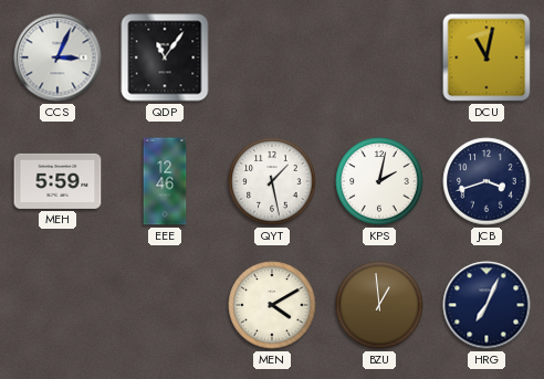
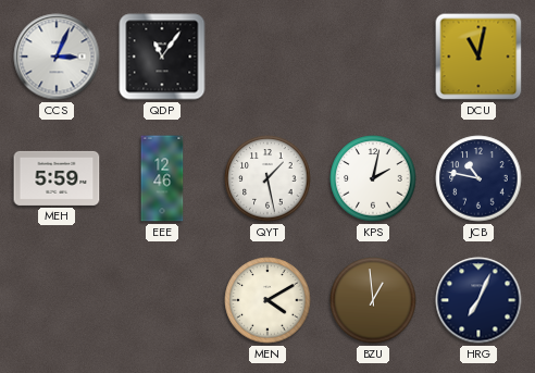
JCB: 3:42 -> 10:47
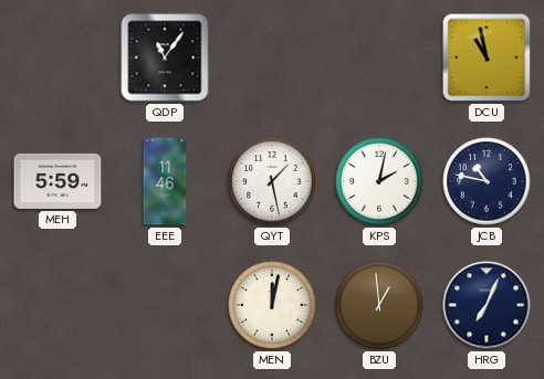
CCS: 3:04 -> none
DCU: 11:02 -> 10:58
EEE: 12:46 -> 11:46
MEN: 4:10 -> 12:02
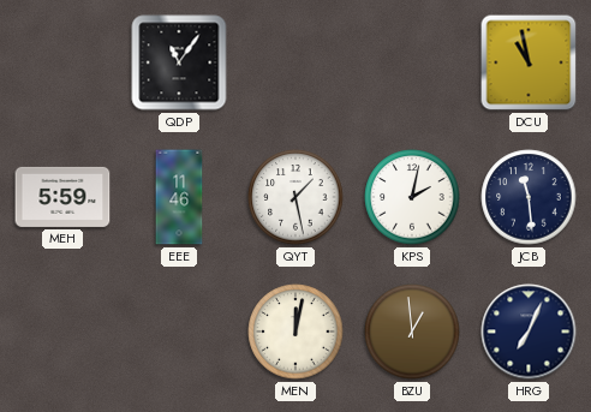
JCB: 10:47 -> 11:29
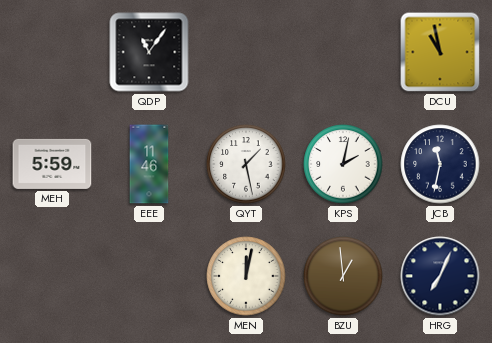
JCB: 11:29 -> 11:32
